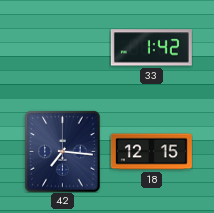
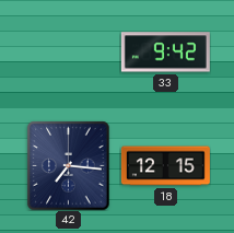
33: 1:42 -> 9:42
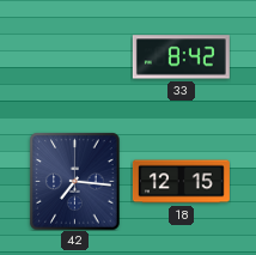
33: 9:42 -> 8:42
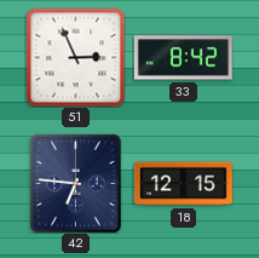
51: none -> 2:56
42: 7:16 -> 6:46
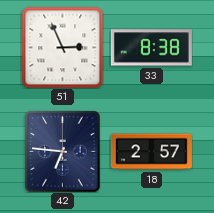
33: 8:42 -> 8:38
18: 12:15 -> 2:57
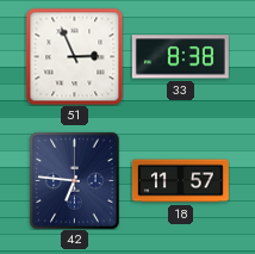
18: 2:57 -> 11:57
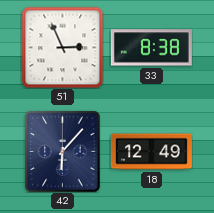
42: 6:46 -> 6:07
18: 11:57 -> 12:49
